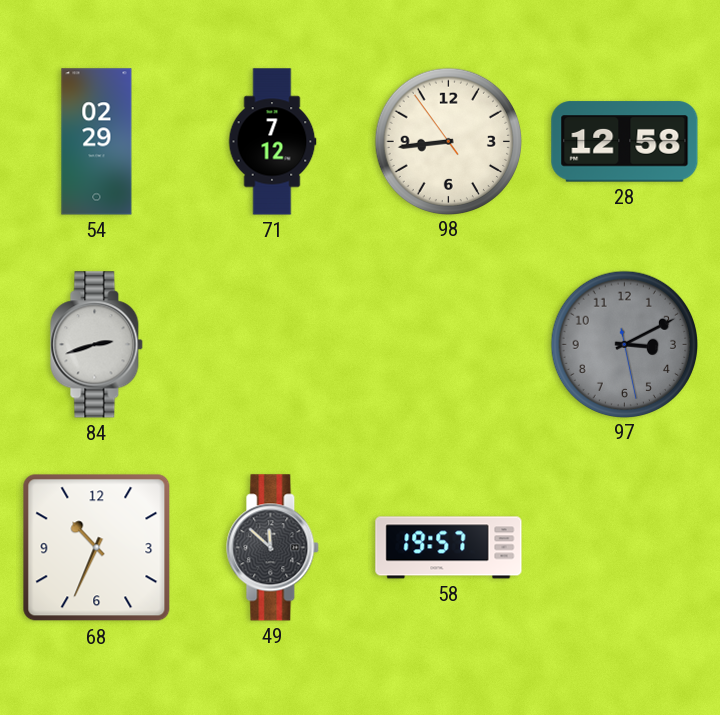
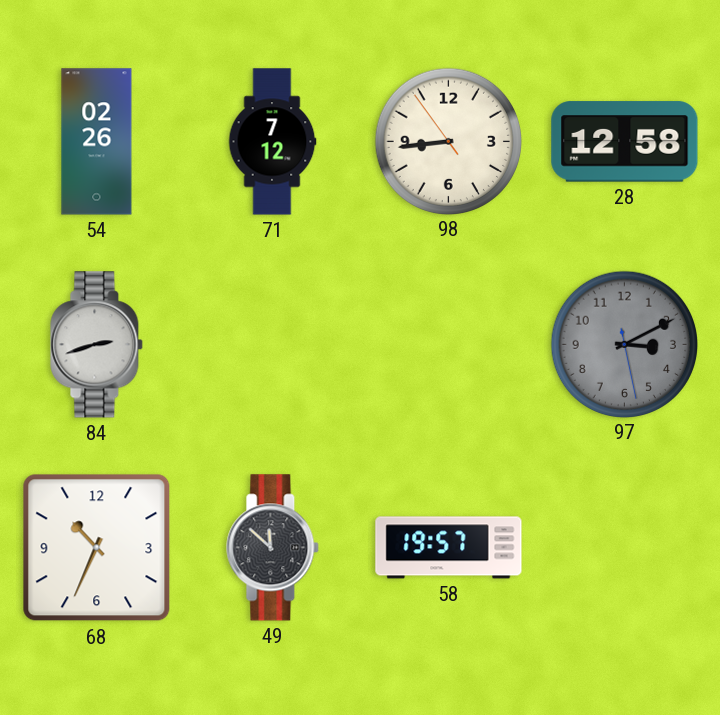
54: 02:29 -> 02:26
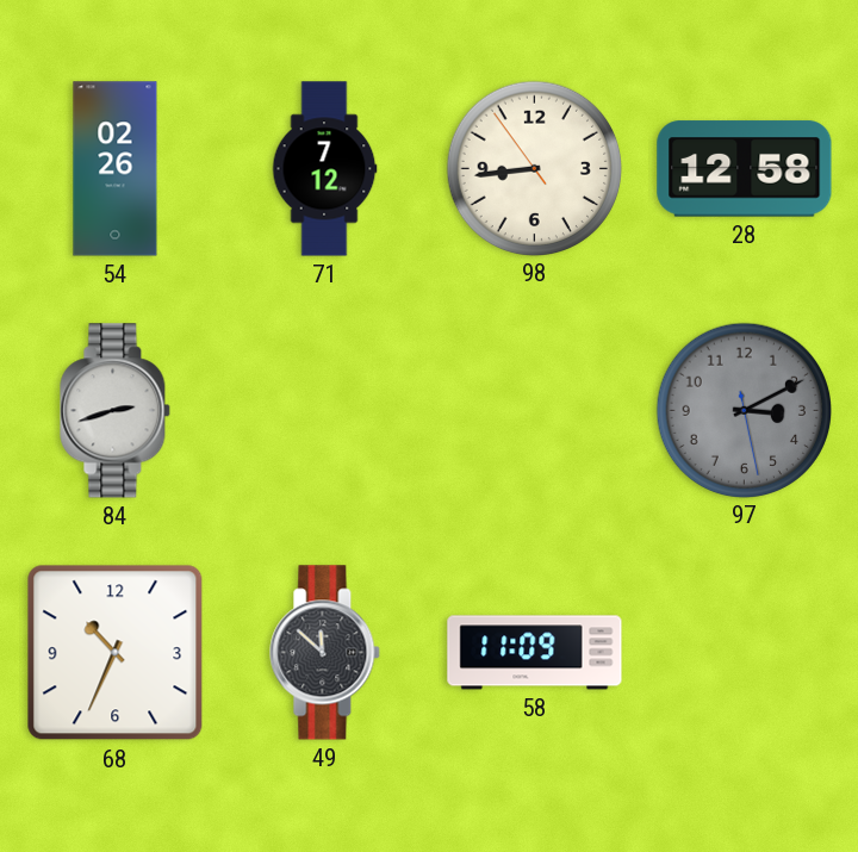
58: 19:57 -> 11:09
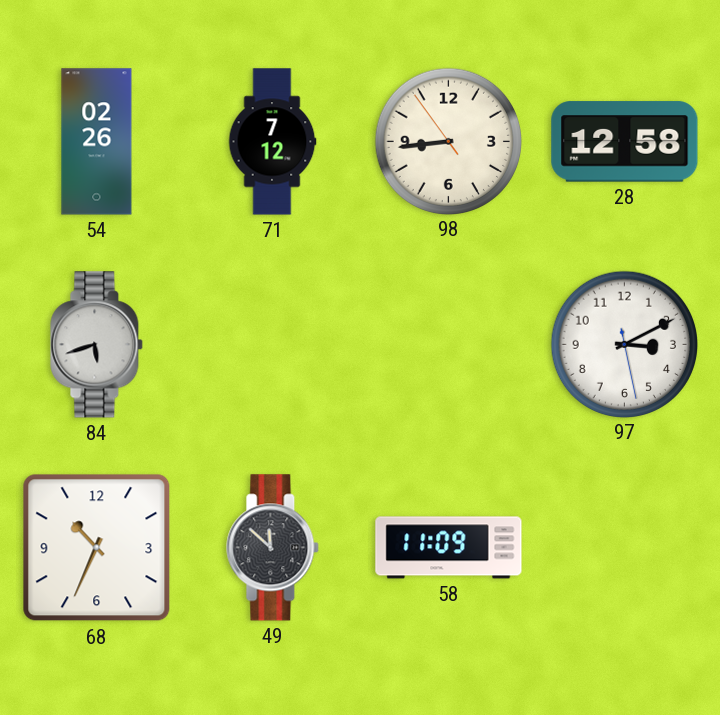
84: 2:42 -> 5:42
97 dial: grey -> white
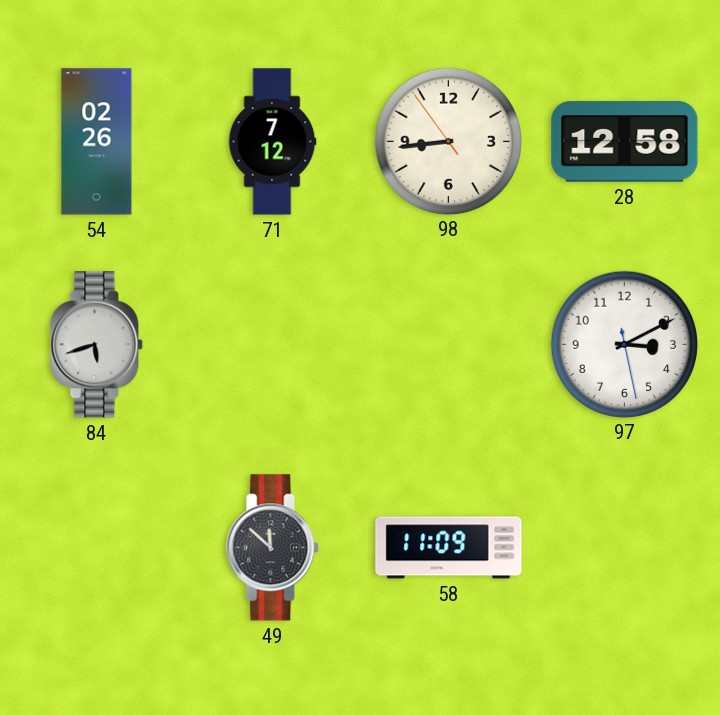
68: 10:34 -> none
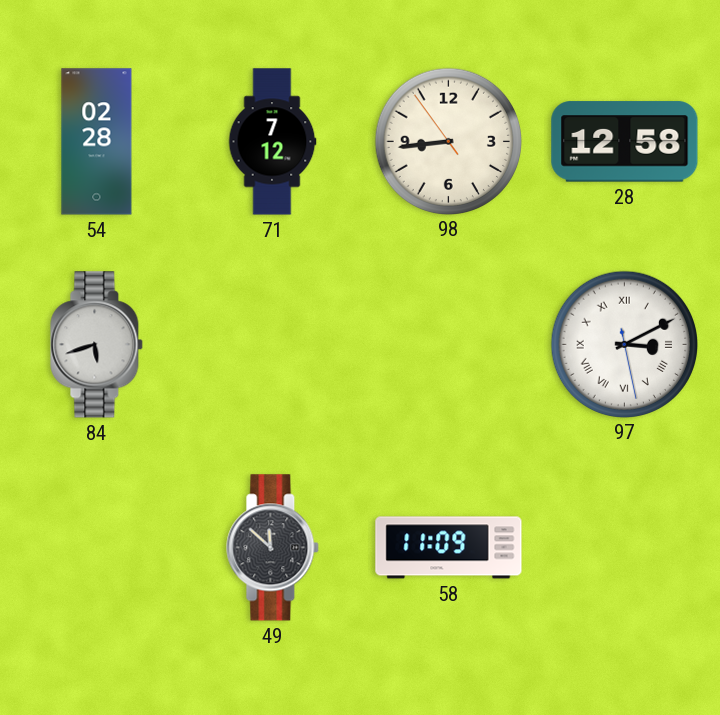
54: 02:26 -> 02:28
97 numerals: Arabic -> Roman
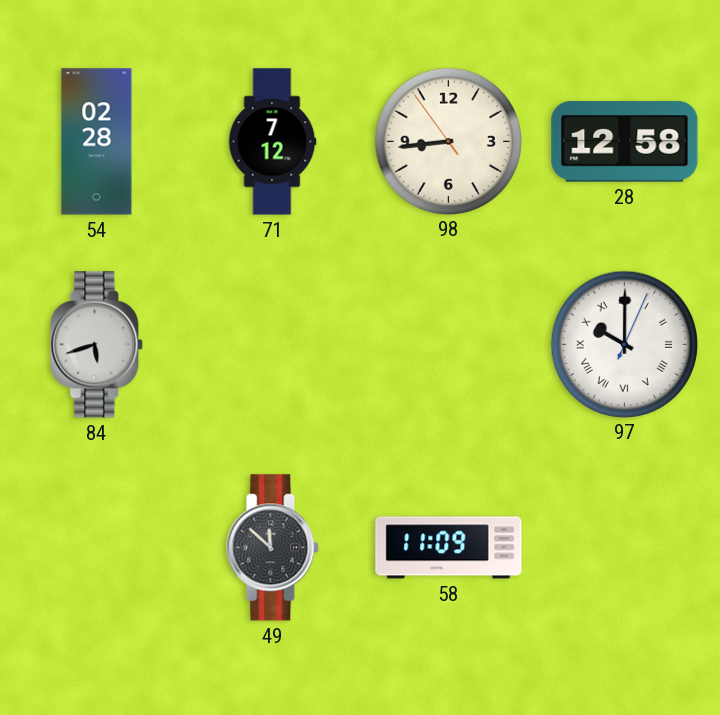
97: 3:10 -> 10:00
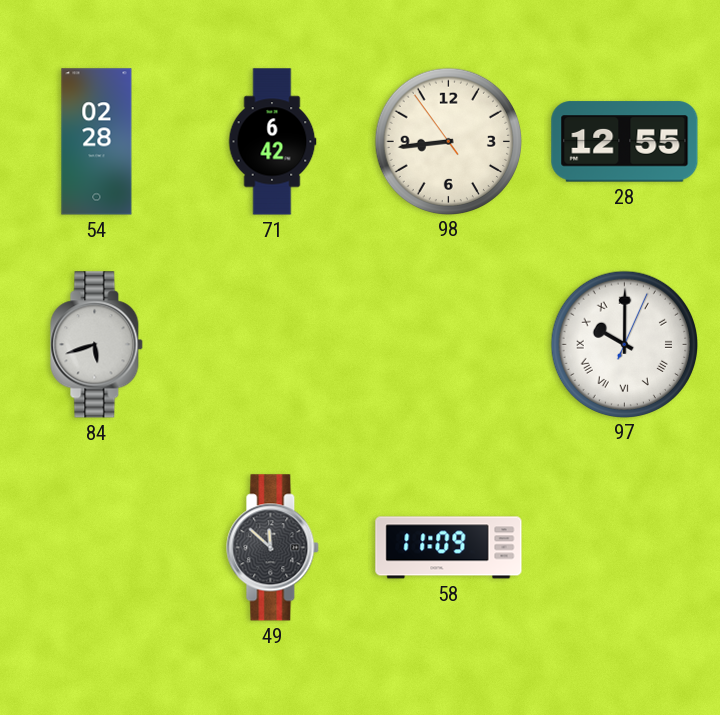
71: 7:12 -> 6:42
28: 12:58 -> 12:55
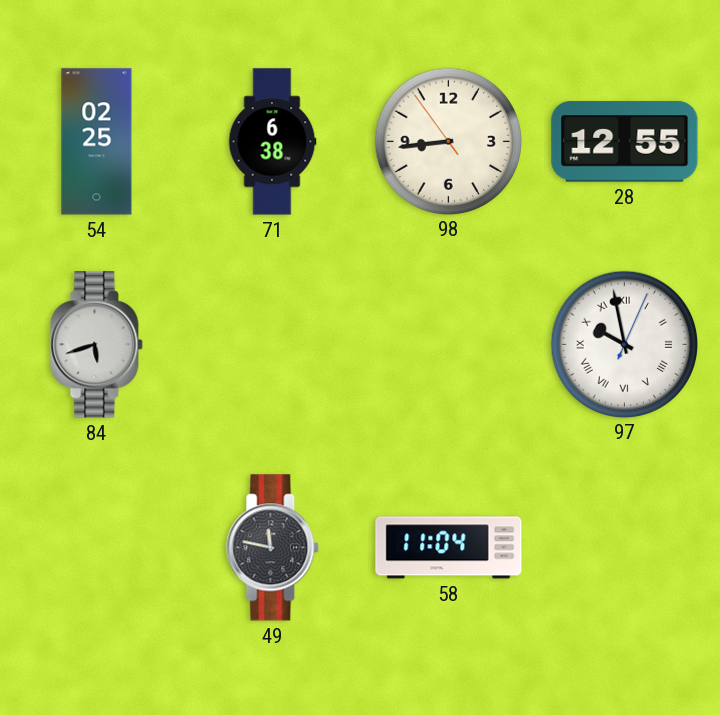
54: 02:28 -> 02:25
71: 6:42 -> 6:38
97: 10:00 -> 9:58
49: 11:52 -> 11:47
58: 11:09 -> 11:04
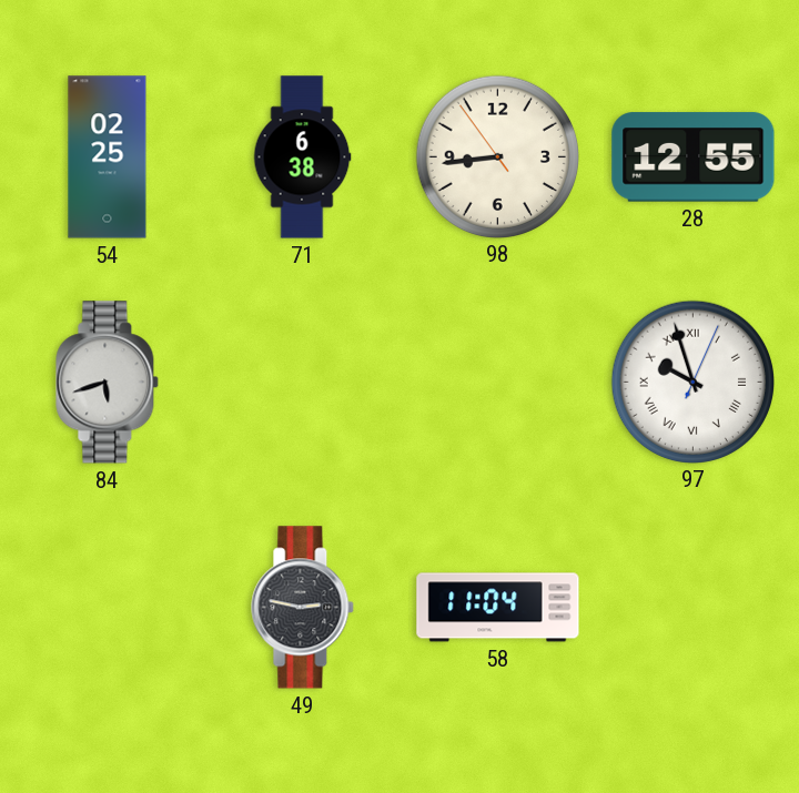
97: 9:58 -> 9:57
49: 11:47 -> 2:47
